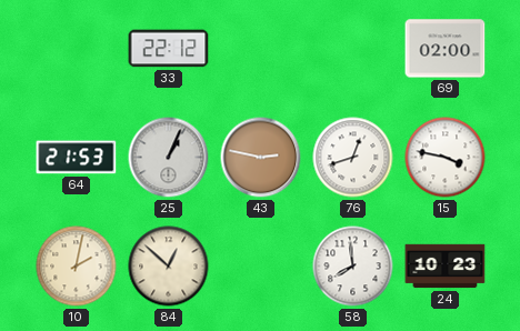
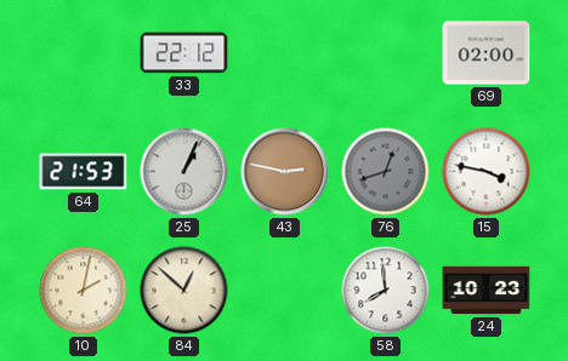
76 dial: white -> grey
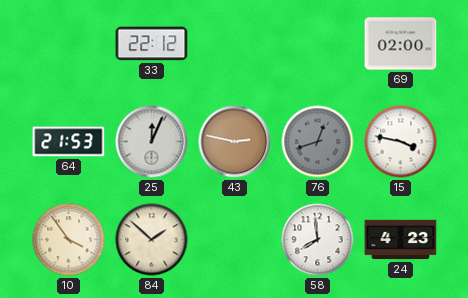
25: 1:04 -> 12:04
10: 2:02 -> 3:54
84: 12:52 -> 1:52
24: 10:23 -> 4:23
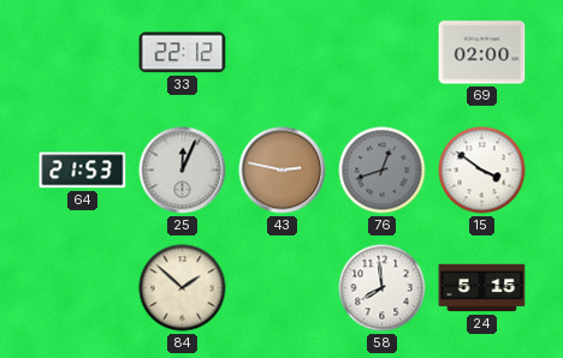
15: 3:47 -> 3:51
10: 3:54 -> none
24: 4:23 -> 5:15
